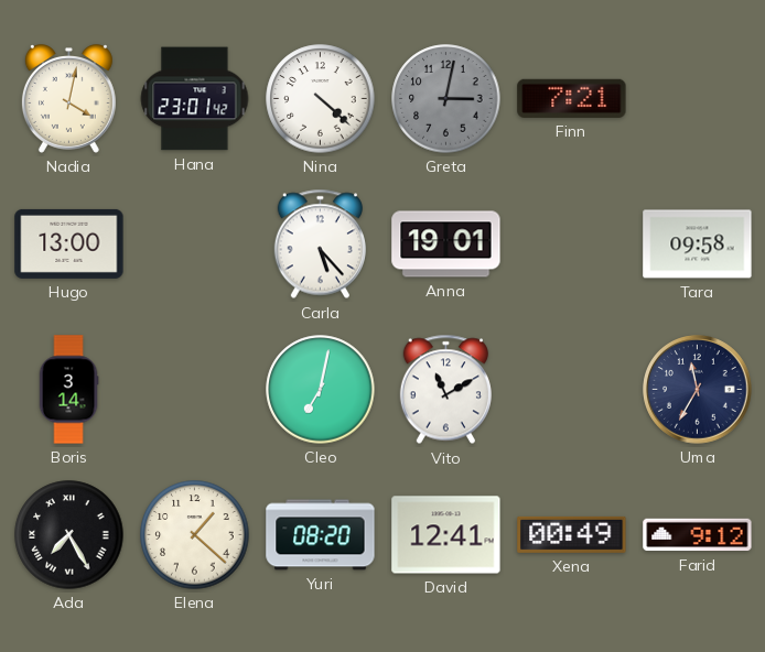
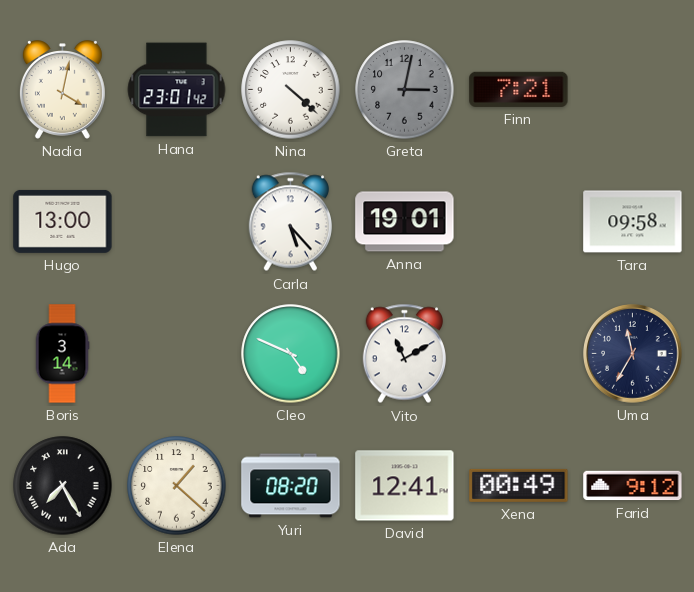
Cleo: 7:02 -> 4:49
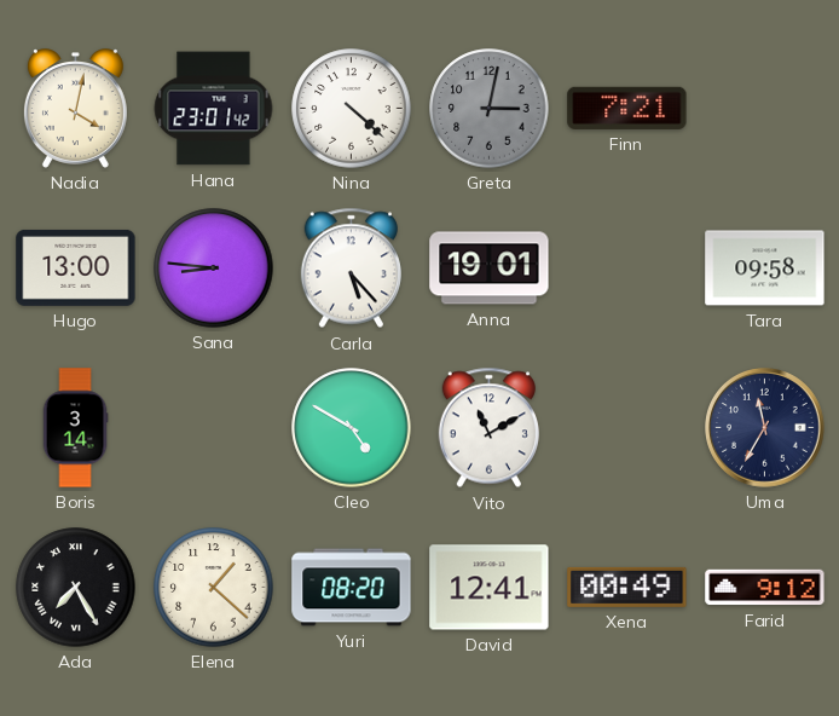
Sana: none -> 8:46
Cleo: 4:49 -> 4:50
